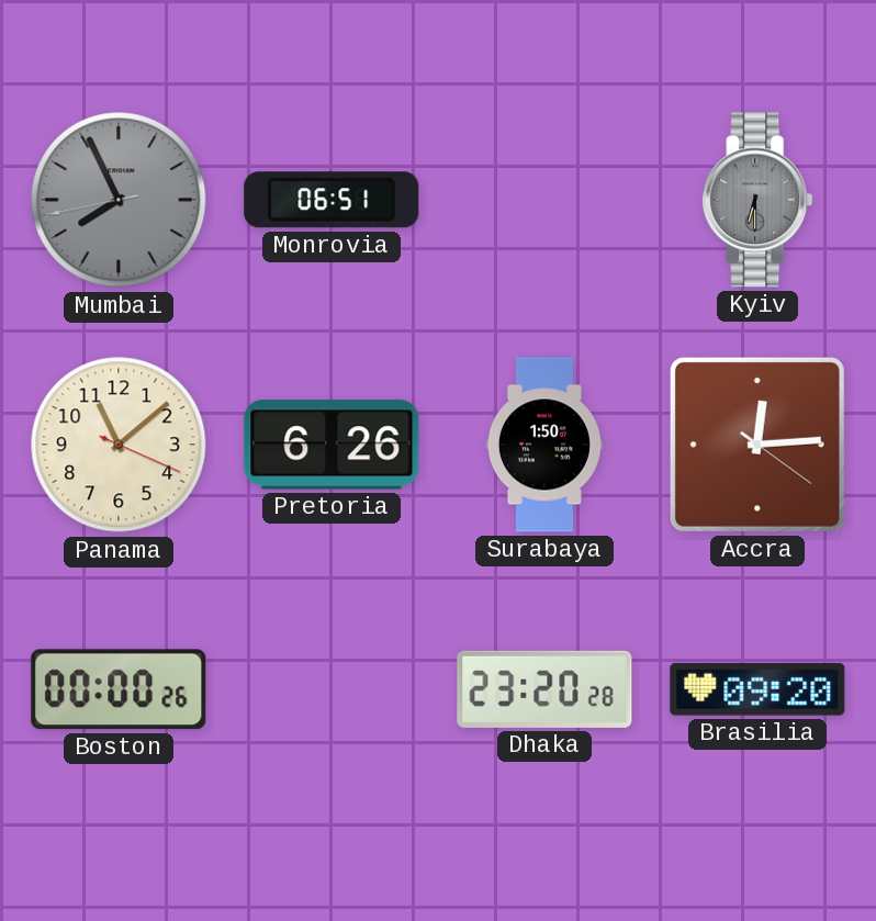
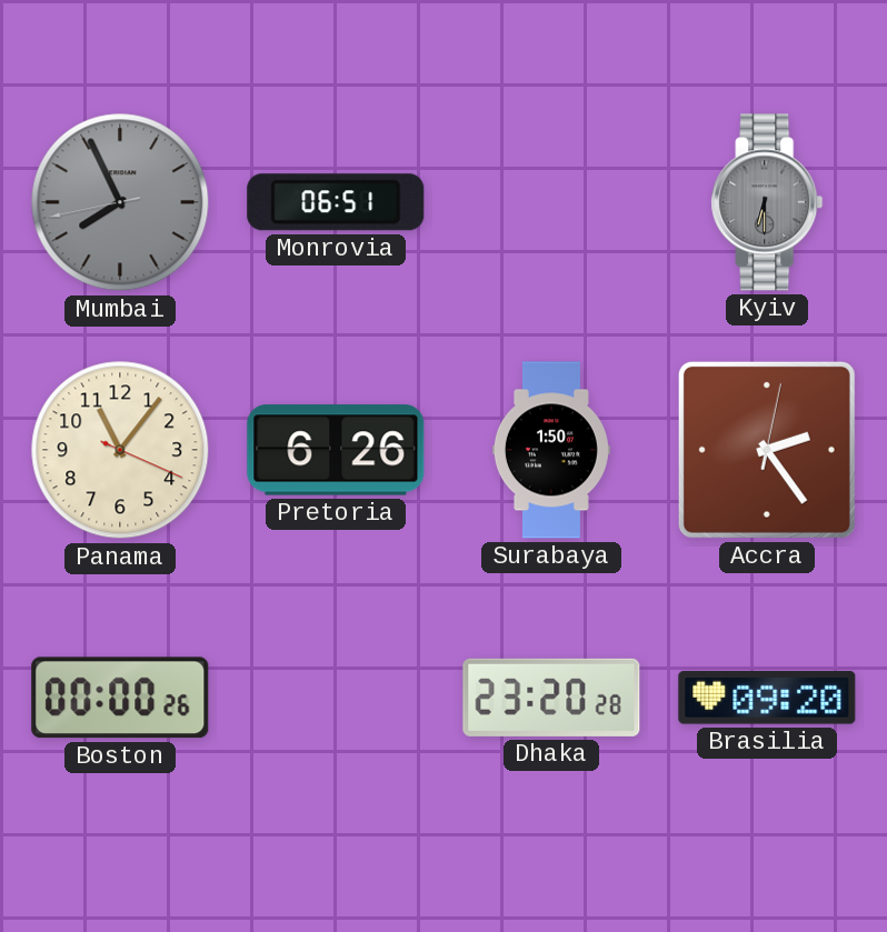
Panama: 11:08 -> 11:06
Accra: 12:14 -> 2:24
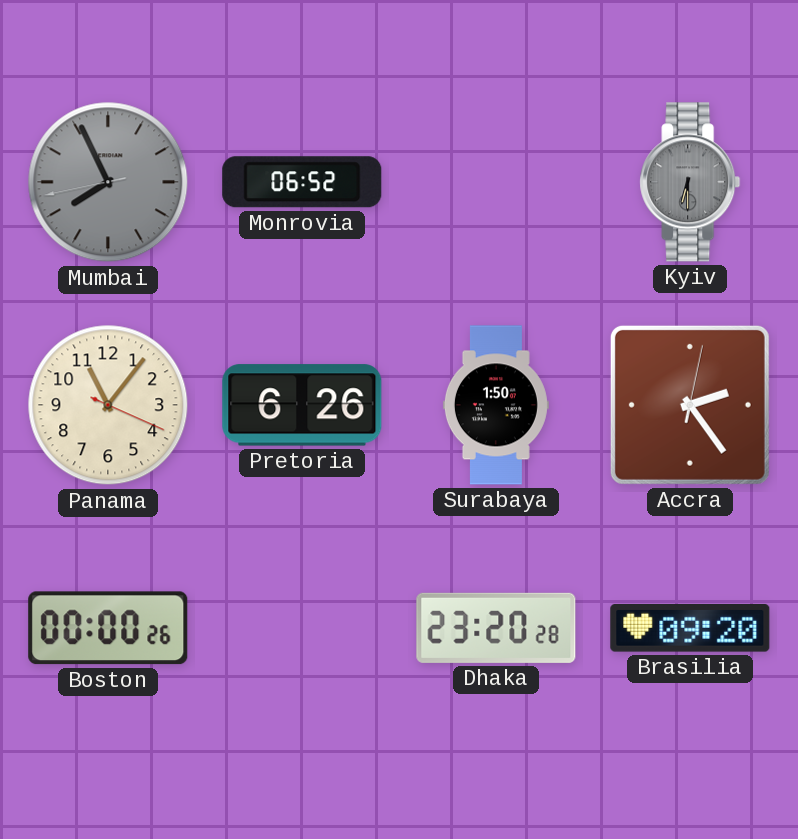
Monrovia: 06:51 -> 06:52
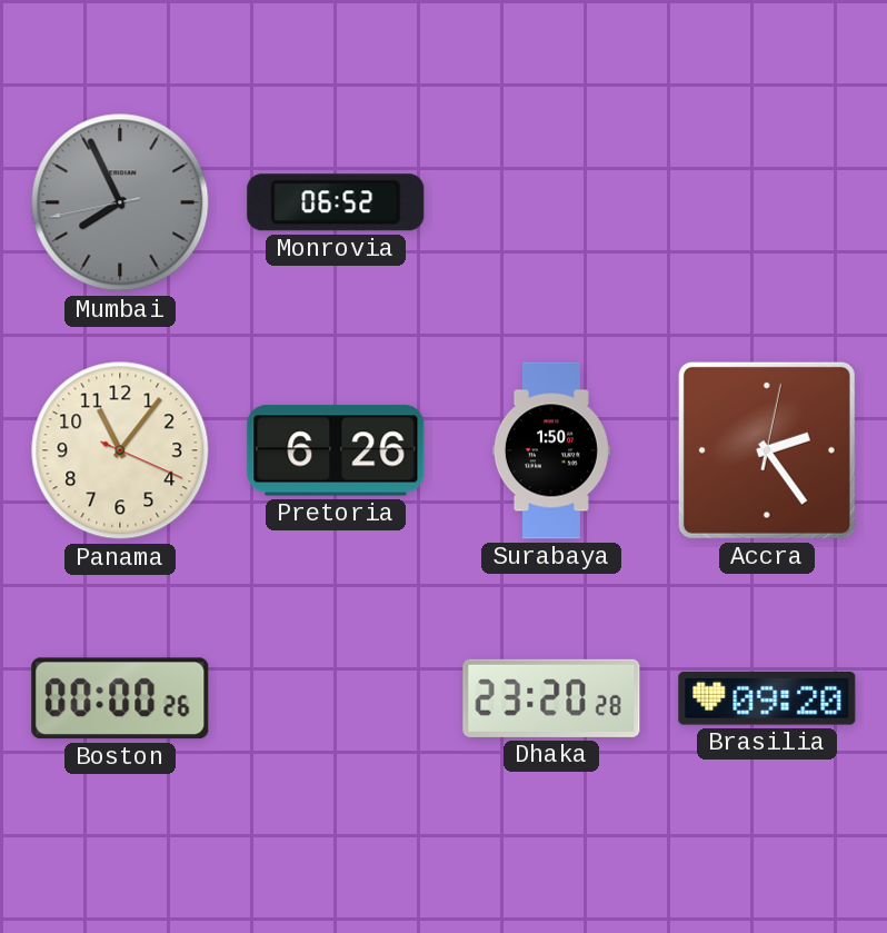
Kyiv: 6:30 -> none
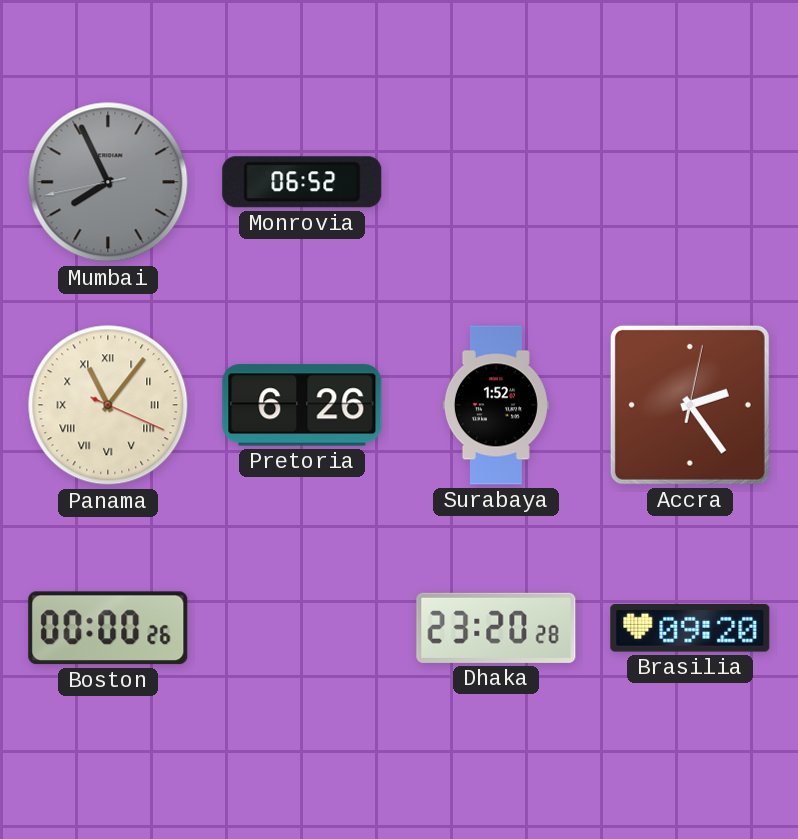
Panama numerals: Arabic -> Roman
Surabaya: 1:50 -> 1:52
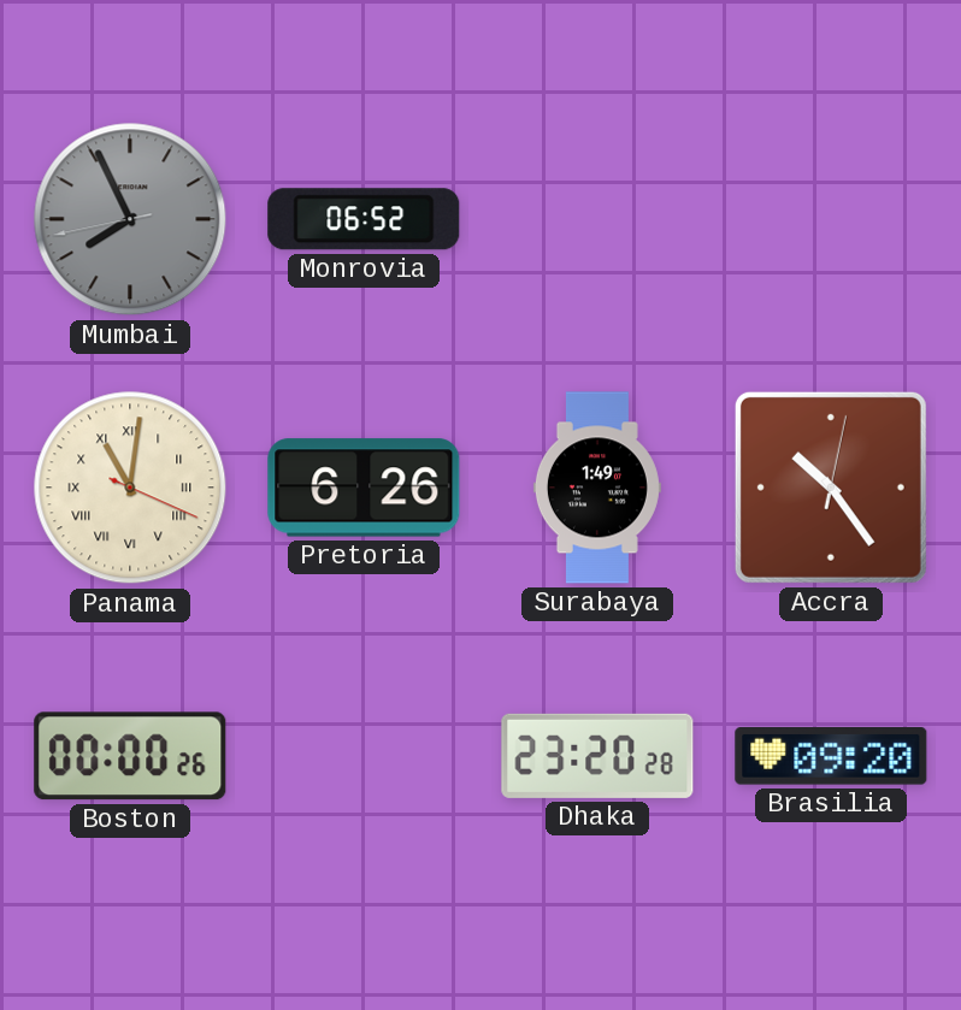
Panama: 11:06 -> 11:01
Surabaya: 1:52 -> 1:49
Accra: 2:24 -> 10:24
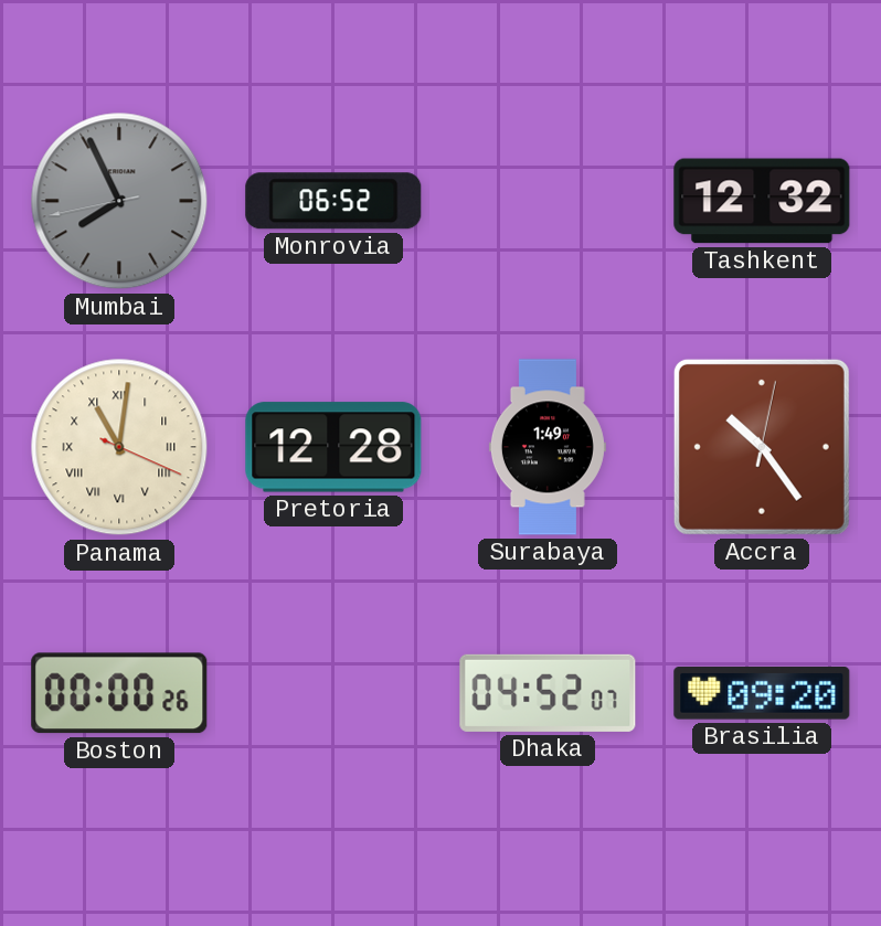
Tashkent: none -> 12:32
Pretoria: 6:26 -> 12:28
Dhaka: 23:20 -> 04:52
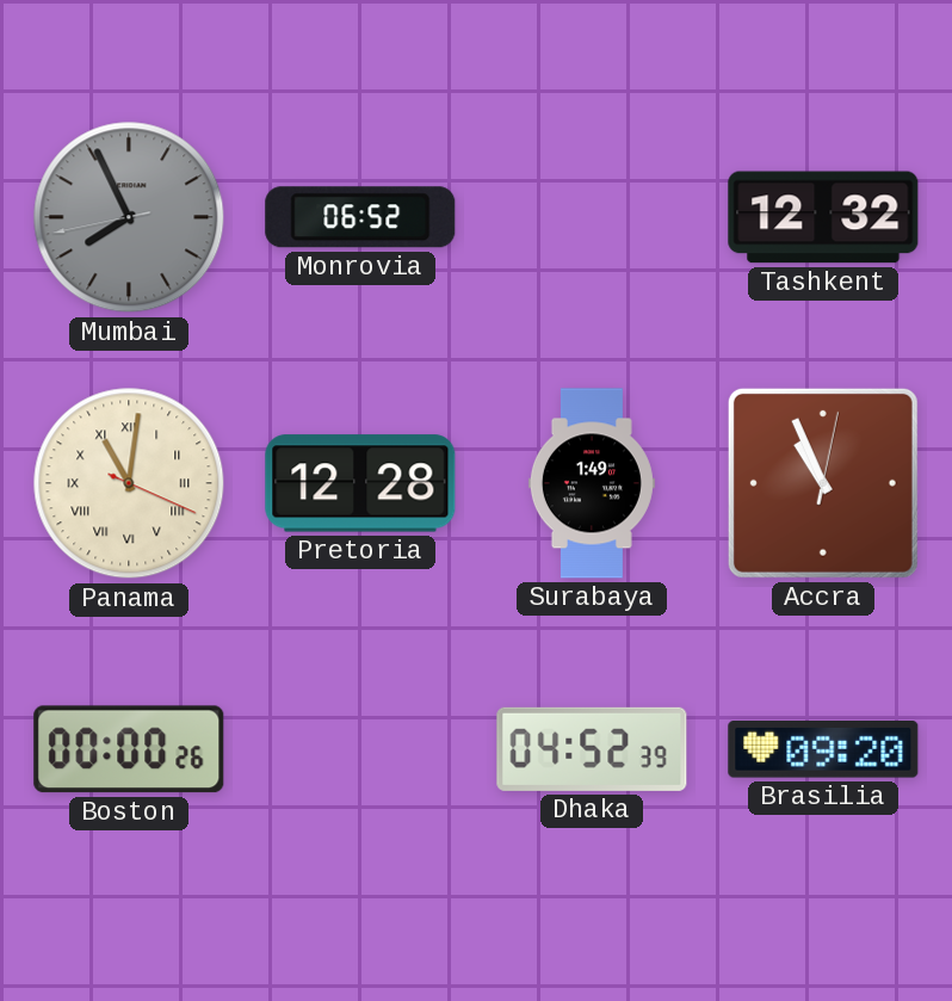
Accra: 10:24 -> 10:56
Dhaka: 04:52:07 -> 04:52:39
